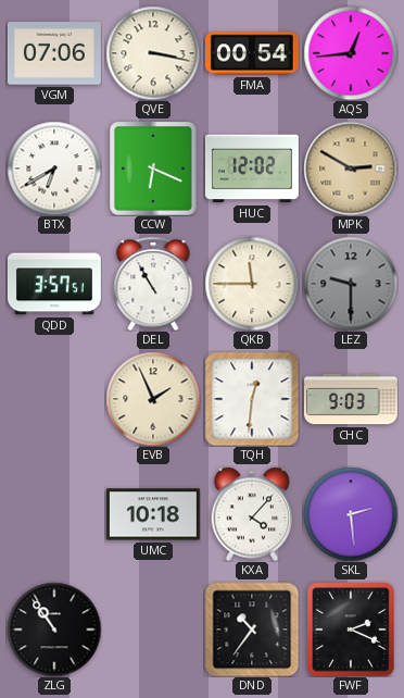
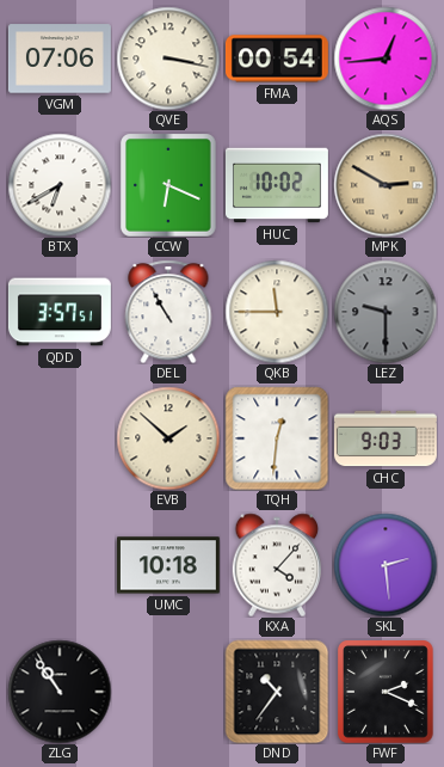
HUC: 12:02 -> 10:02
EVB: 1:56 -> 1:52
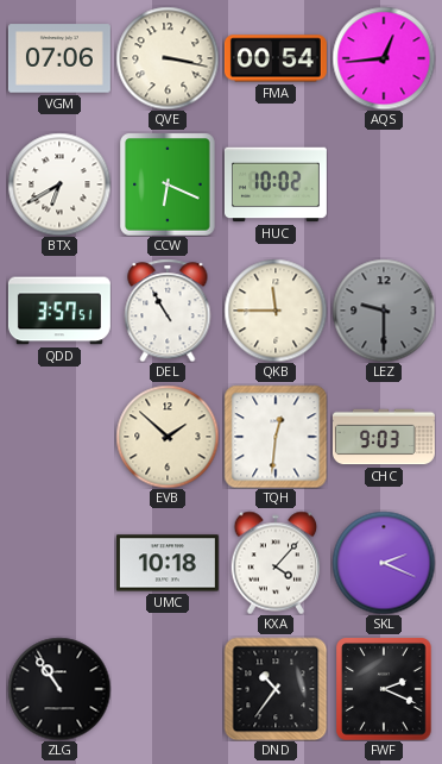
MPK: 2:50 -> none
SKL: 2:29 -> 2:19
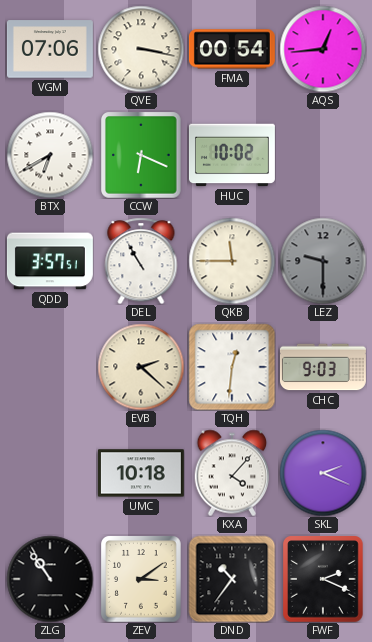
EVB: 1:52 -> 2:22
ZEV: none -> 3:09
